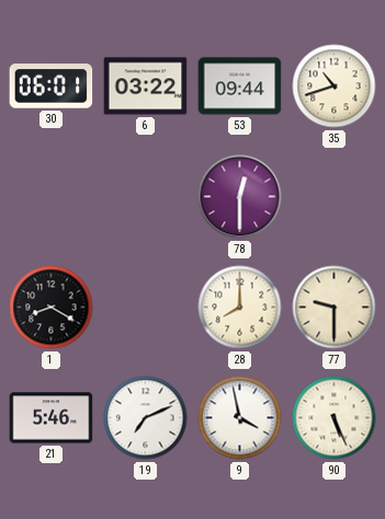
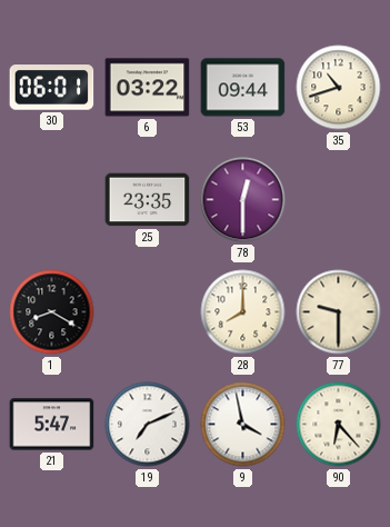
25: none -> 23:35
21: 5:46 -> 5:47
90: 5:26 -> 6:23
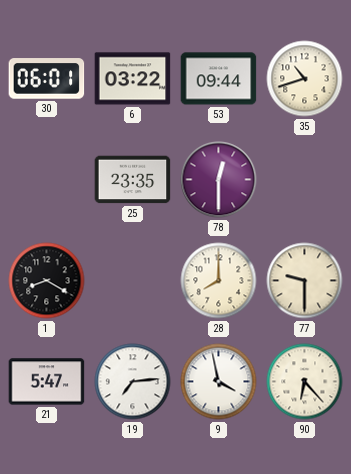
19: 7:11 -> 7:14
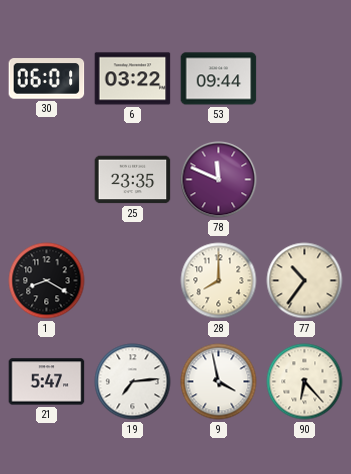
35: 10:42 -> none
78: 12:30 -> 11:49
77: 9:30 -> 10:36
